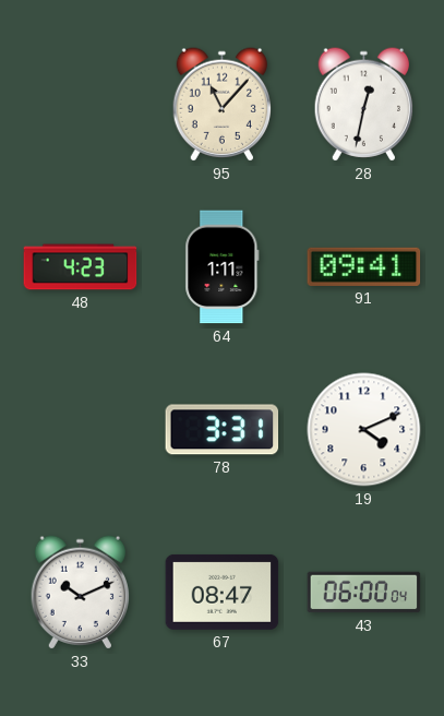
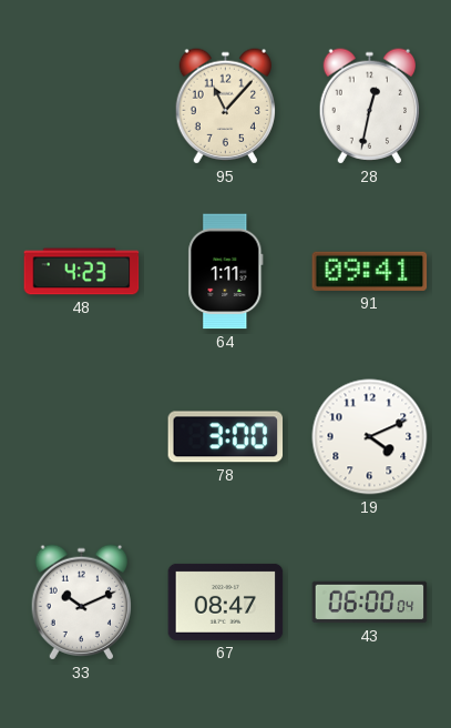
78: 3:31 -> 3:00
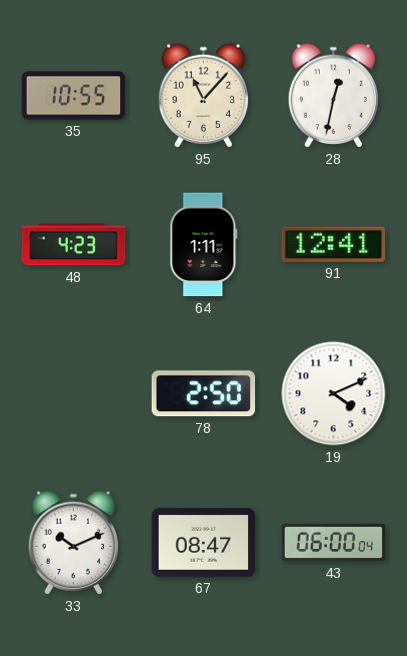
35: none -> 10:55
91: 09:41 -> 12:41
78: 3:00 -> 2:50
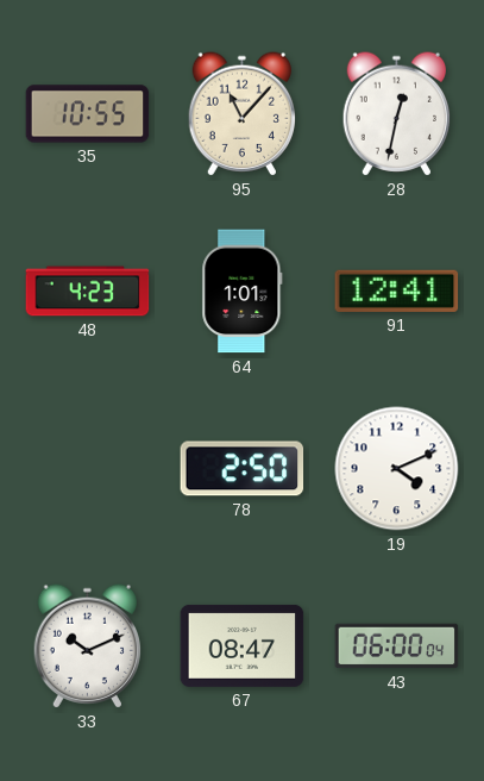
64: 1:11 -> 1:01
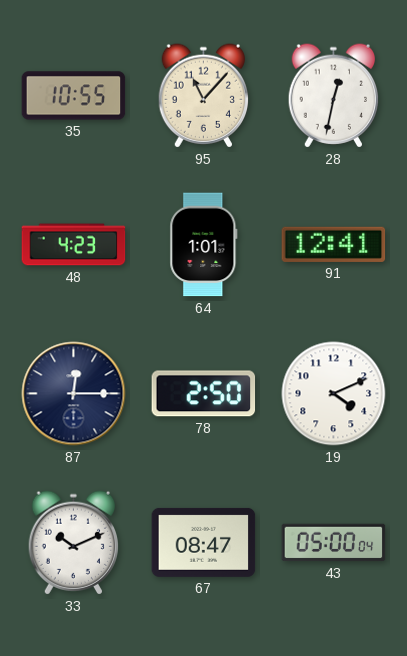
87: none -> 12:15
43: 06:00 -> 05:00
